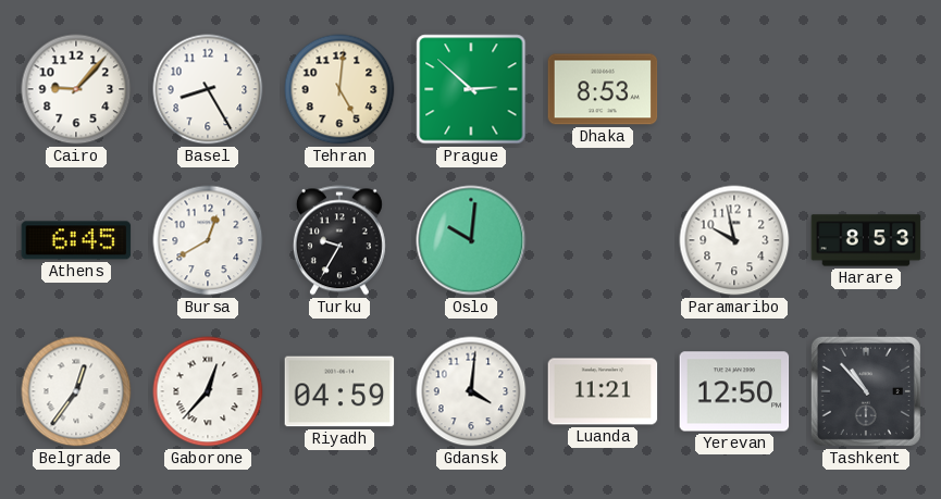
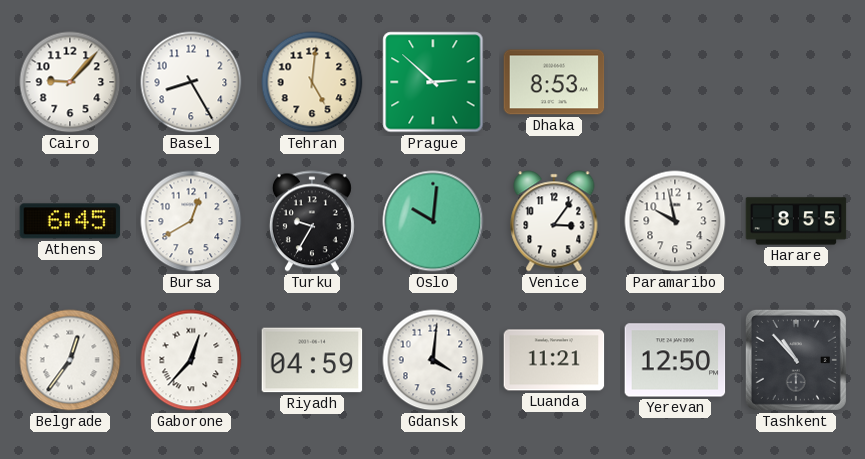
Venice: none -> 3:06
Harare: 8:53 -> 8:55
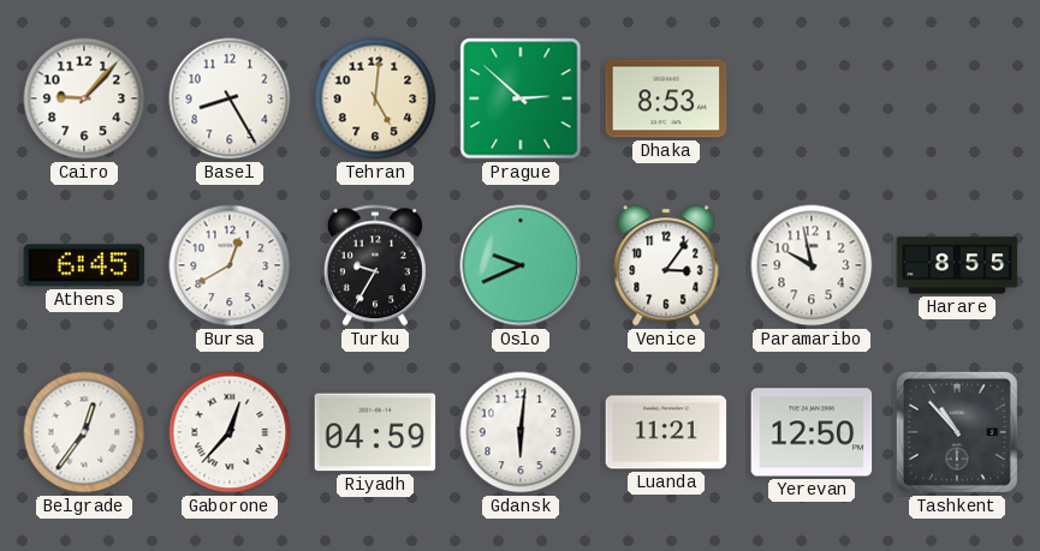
Oslo: 10:01 -> 9:41
Gdansk: 4:01 -> 6:01
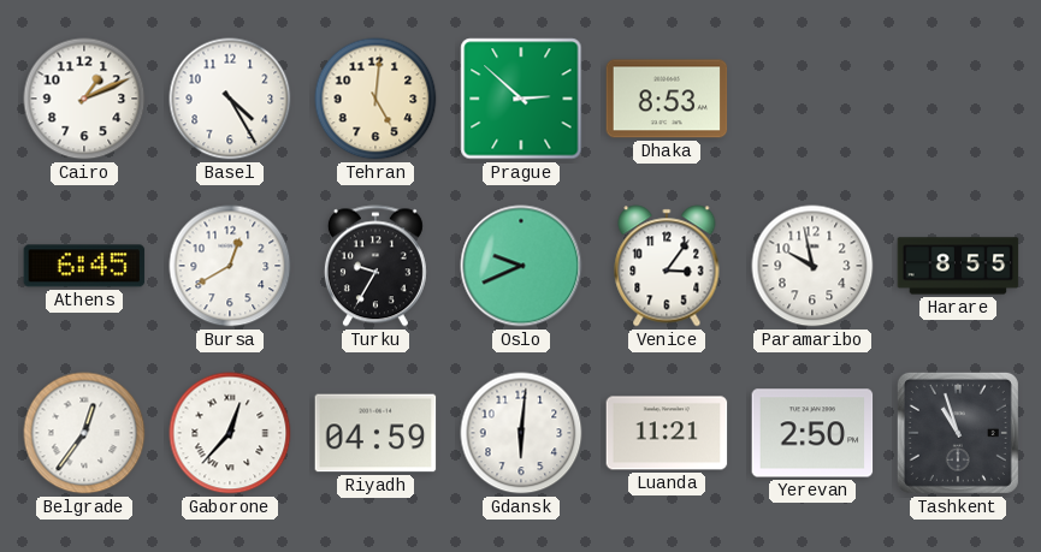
Cairo: 9:07 -> 1:11
Basel: 8:25 -> 4:25
Yerevan: 12:50 -> 2:50
Tashkent: 10:53 -> 10:57
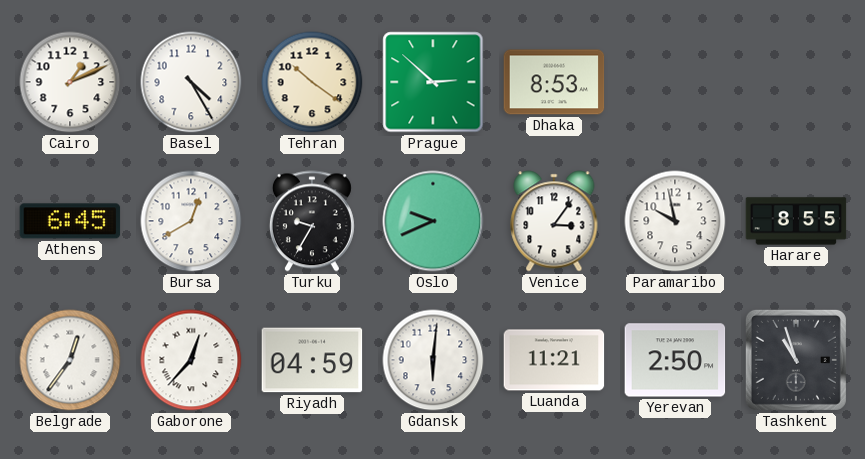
Tehran: 5:01 -> 10:21
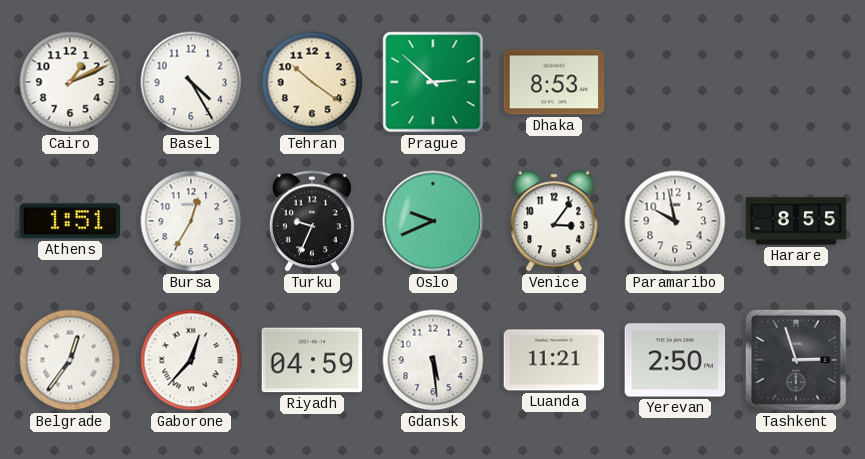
Athens: 6:45 -> 1:51
Bursa: 12:40 -> 12:35
Turku: 9:35 -> 9:34
Gdansk: 6:01 -> 5:29
Tashkent: 10:57 -> 2:57
